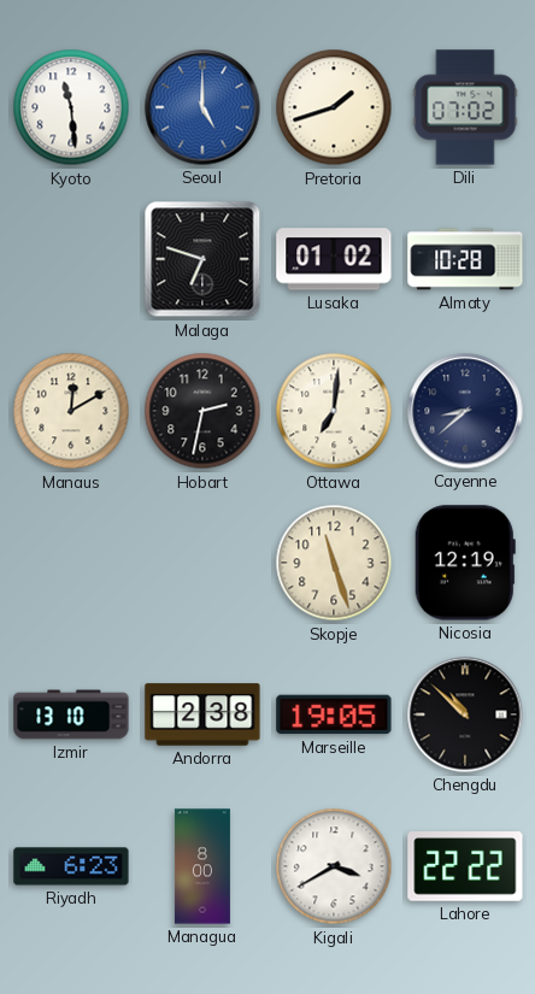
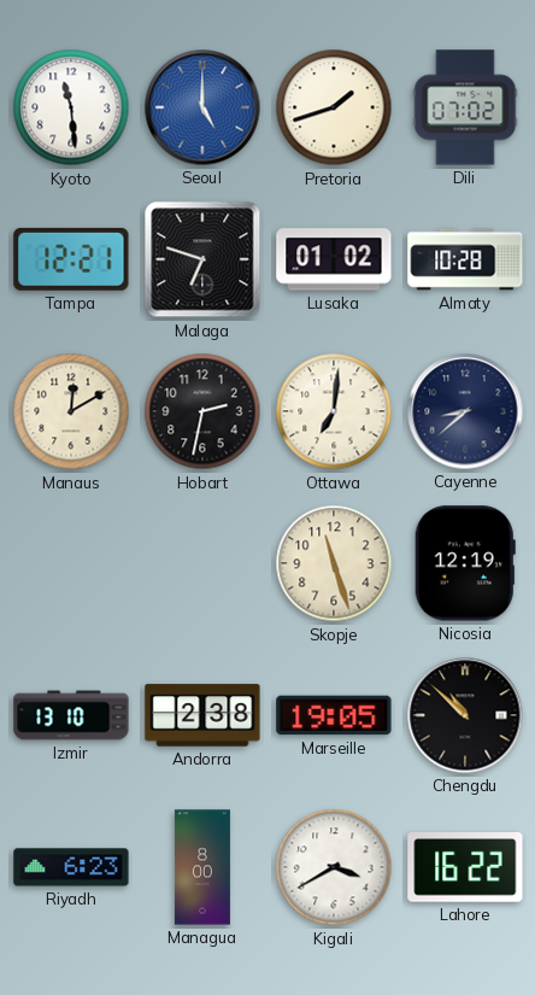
Tampa: none -> 12:21
Lahore: 22:22 -> 16:22
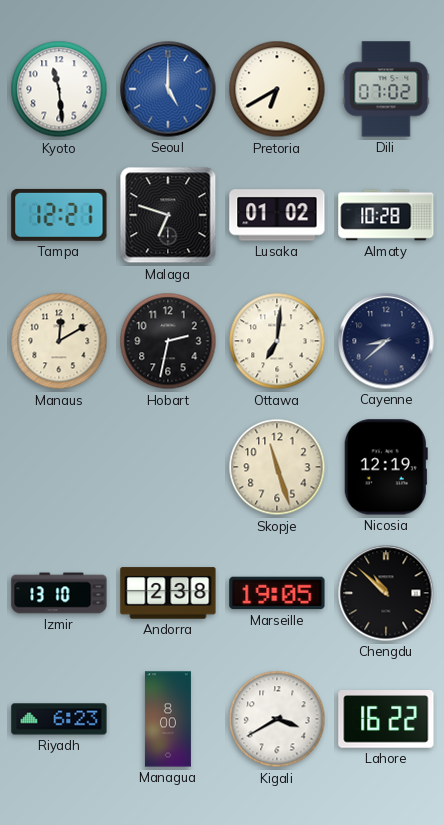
Pretoria: 1:42 -> 6:40
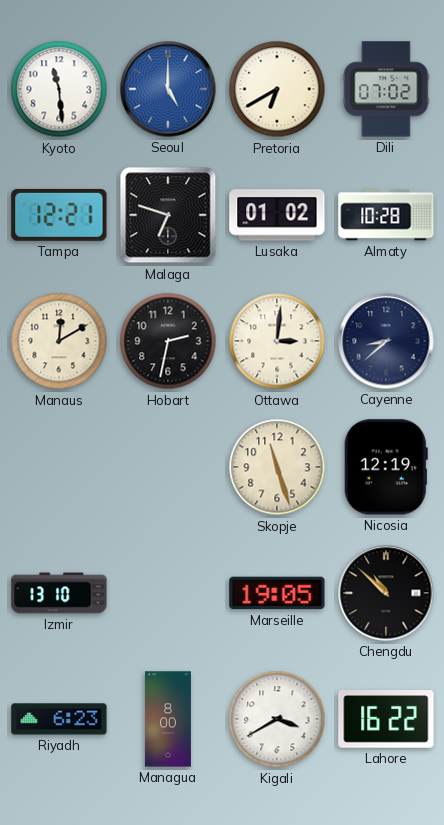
Ottawa: 7:01 -> 3:01
Andorra: 2:38 -> none
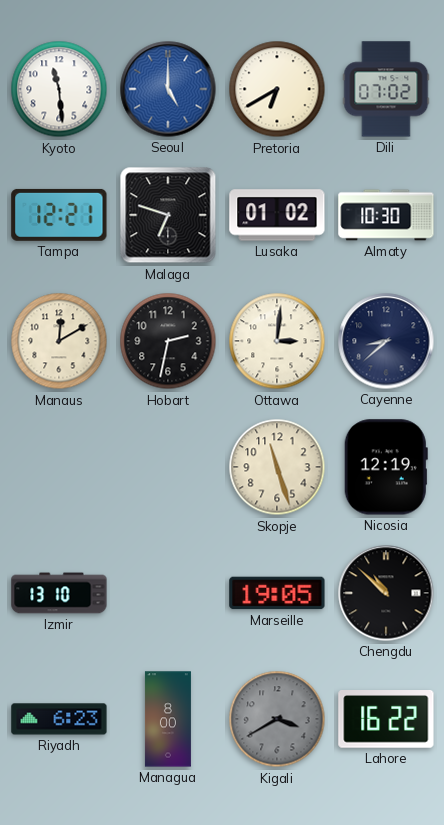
Almaty: 10:28 -> 10:30
Kigali dial: white -> grey
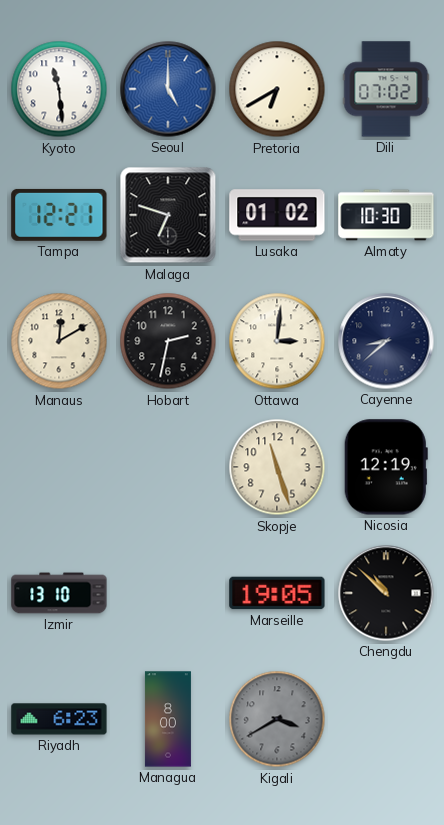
Lahore: 16:22 -> none
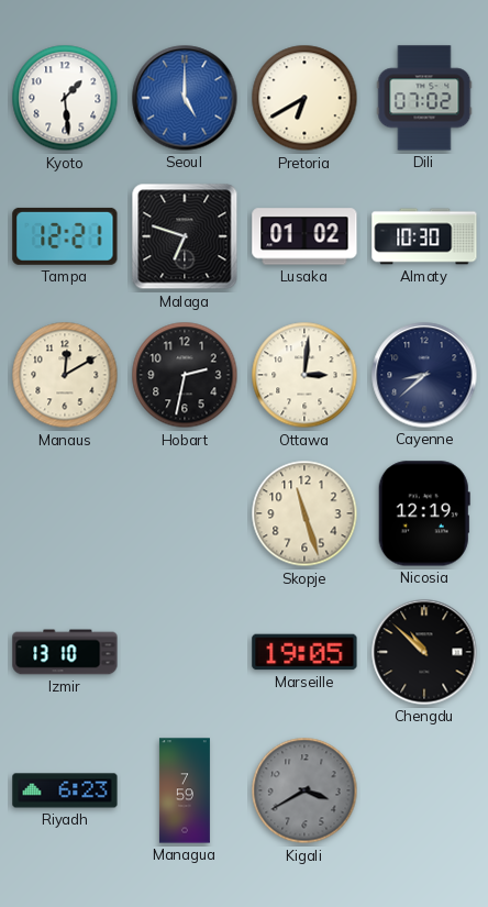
Kyoto: 11:29 -> 1:29
Managua: 8:00 -> 7:59
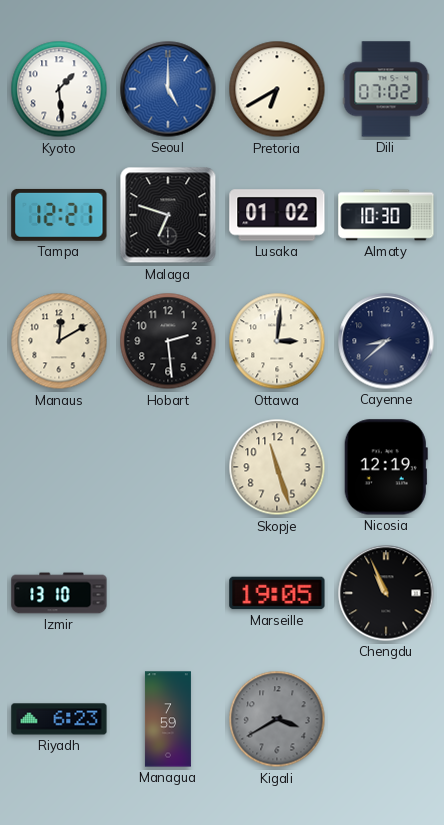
Hobart: 2:32 -> 2:29
Chengdu: 10:52 -> 10:56
